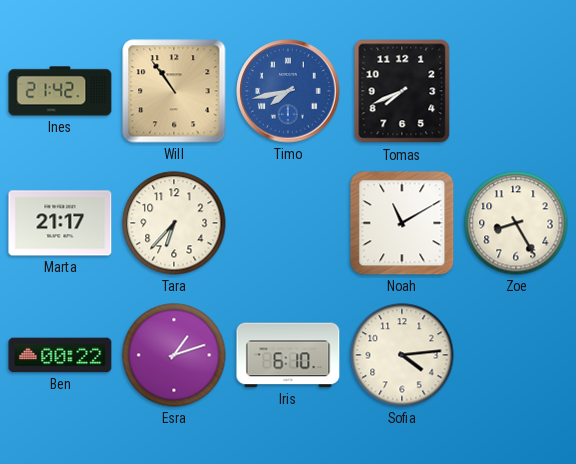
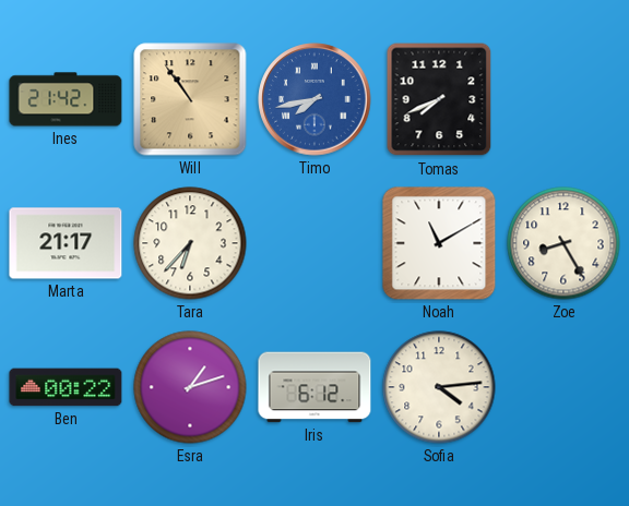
Iris: 6:10 -> 6:12
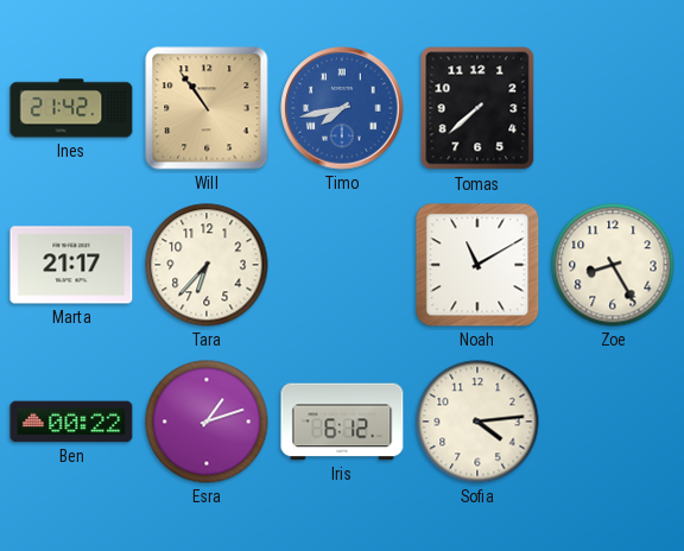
Tomas: 7:41 -> 7:38
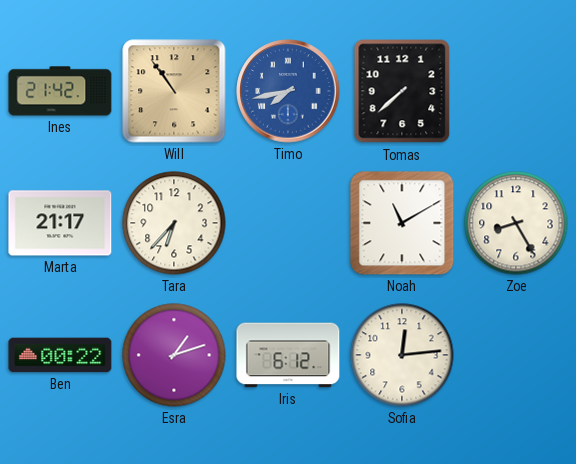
Sofia: 4:14 -> 12:14
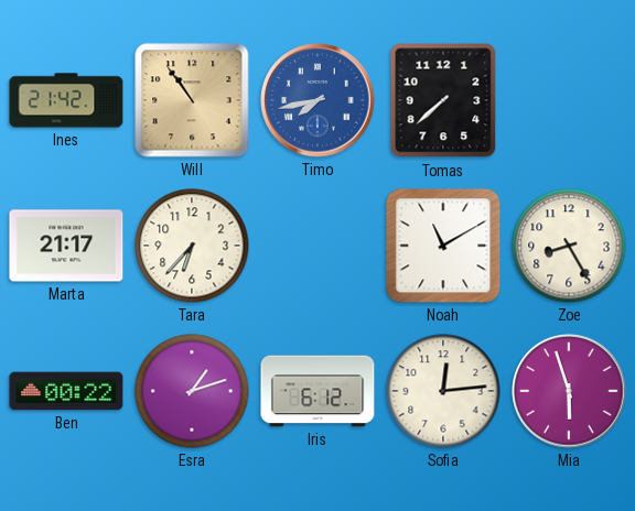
Mia: none -> 5:57
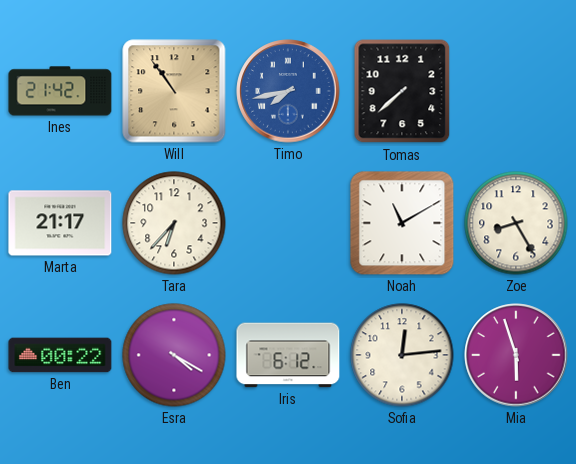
Esra: 1:12 -> 4:20
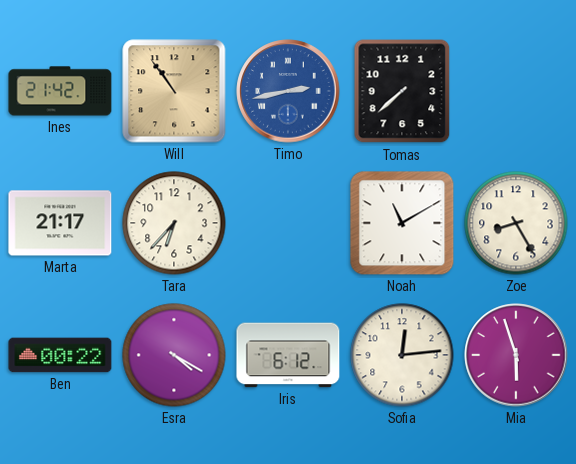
Timo: 7:43 -> 2:43
